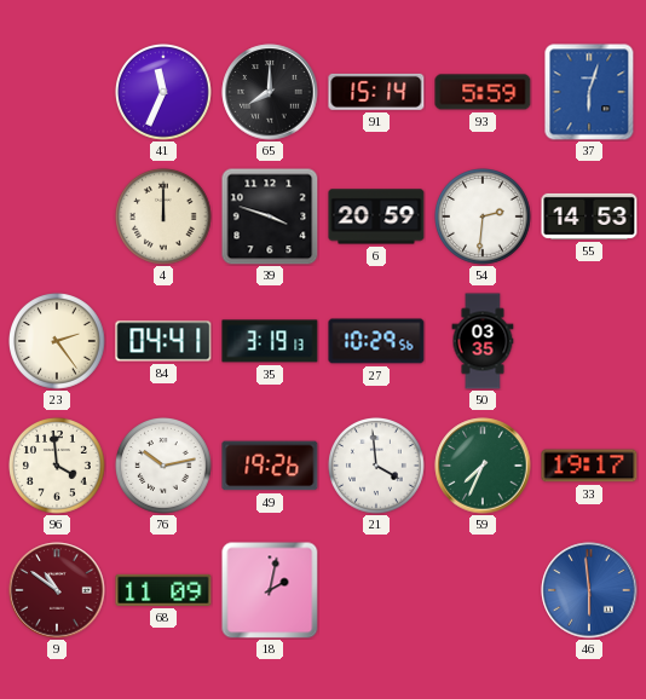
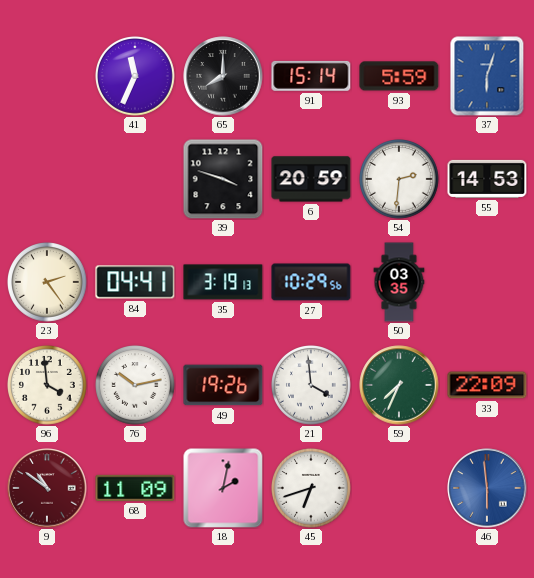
4: 12:00 -> none
33: 19:17 -> 22:09
45: none -> 6:42
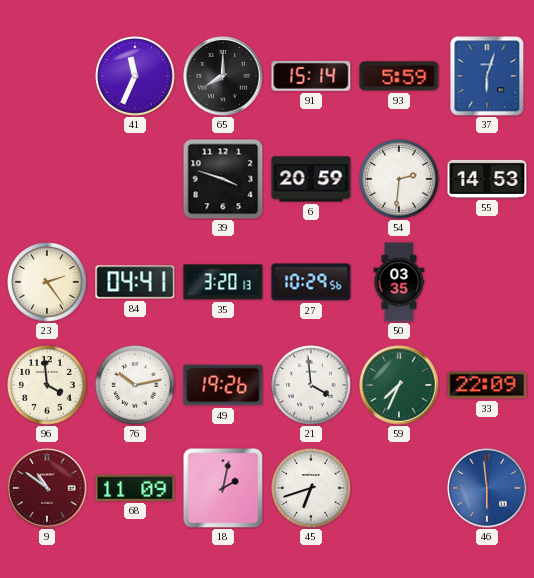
35: 3:19 -> 3:20
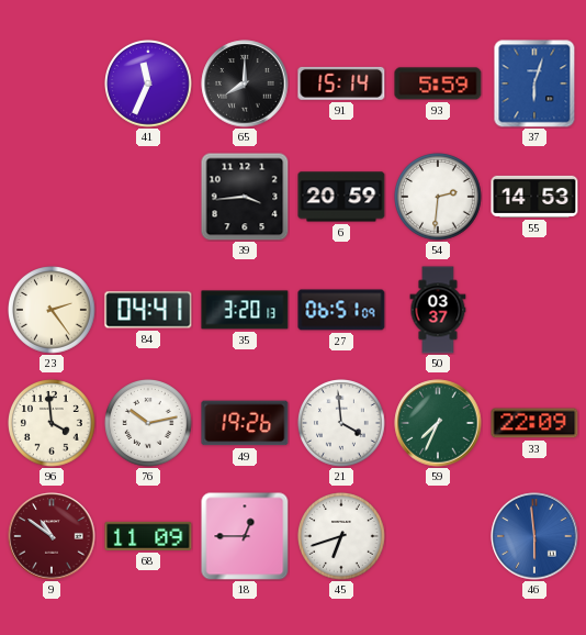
39: 3:48 -> 3:44
27: 10:29 -> 06:51
50: 03:35 -> 03:37
18: 2:02 -> 12:45
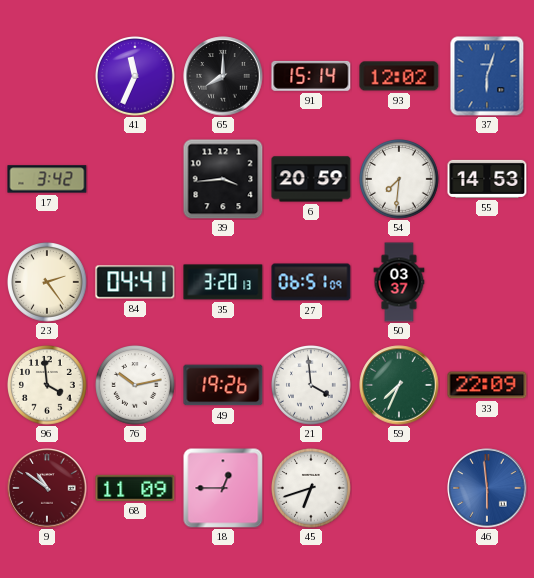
93: 5:59 -> 12:02
17: none -> 3:42
54: 2:31 -> 7:31
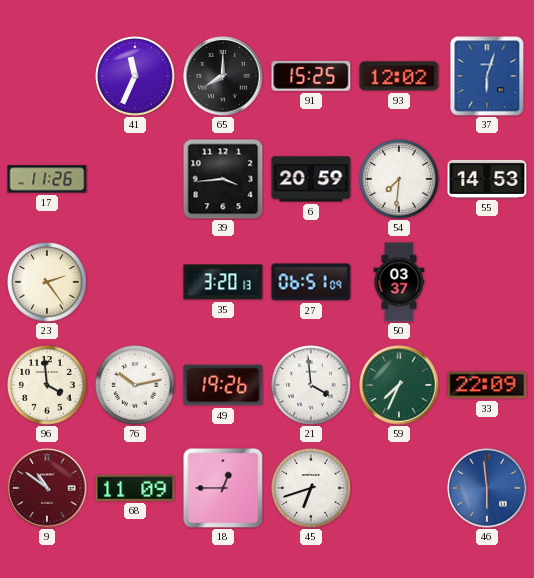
91: 15:14 -> 15:25
17: 3:42 -> 11:26
84: 04:41 -> none
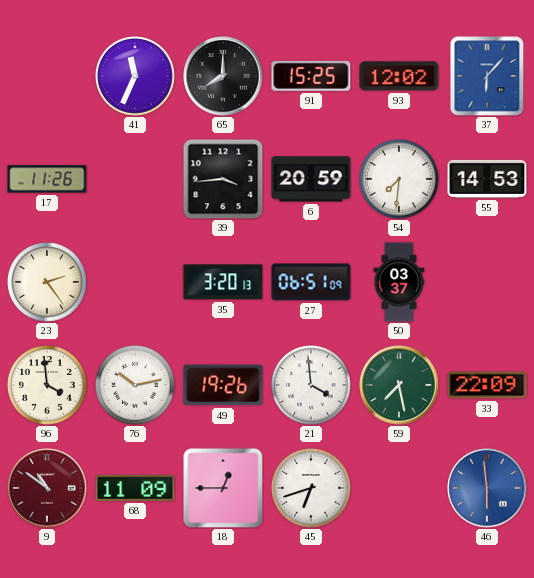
37: 6:03 -> 6:07
59: 7:34 -> 7:28
